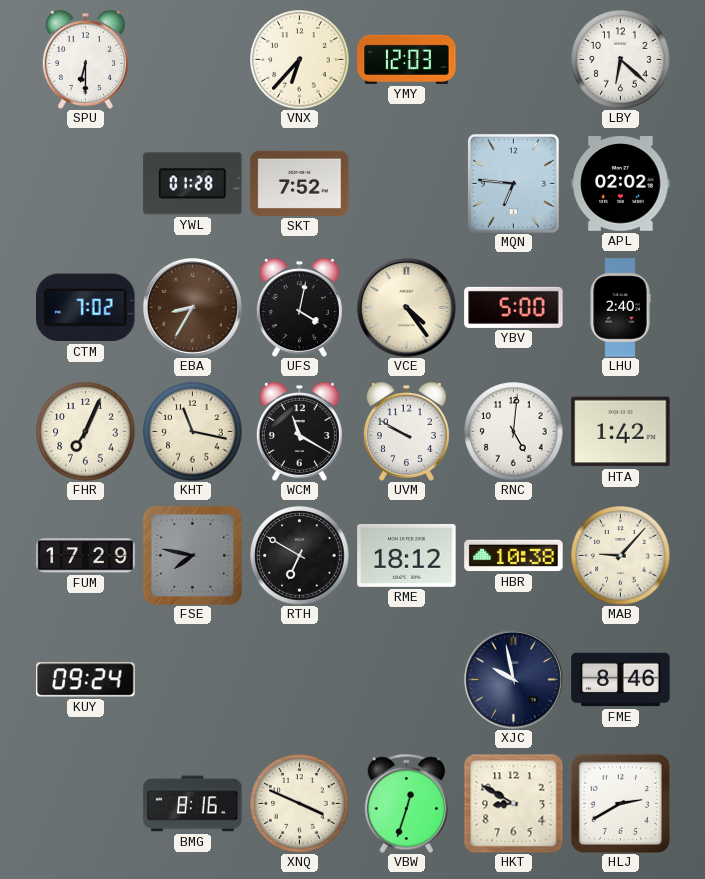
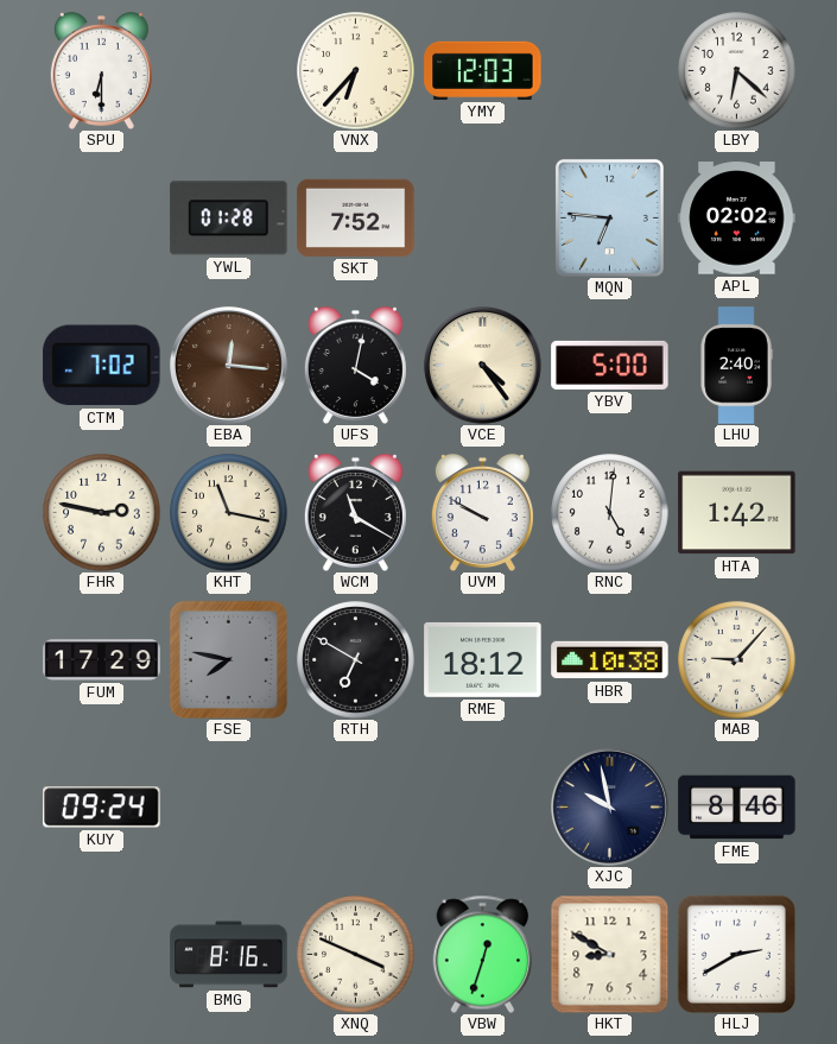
EBA: 8:35 -> 12:16
FHR: 7:04 -> 2:47
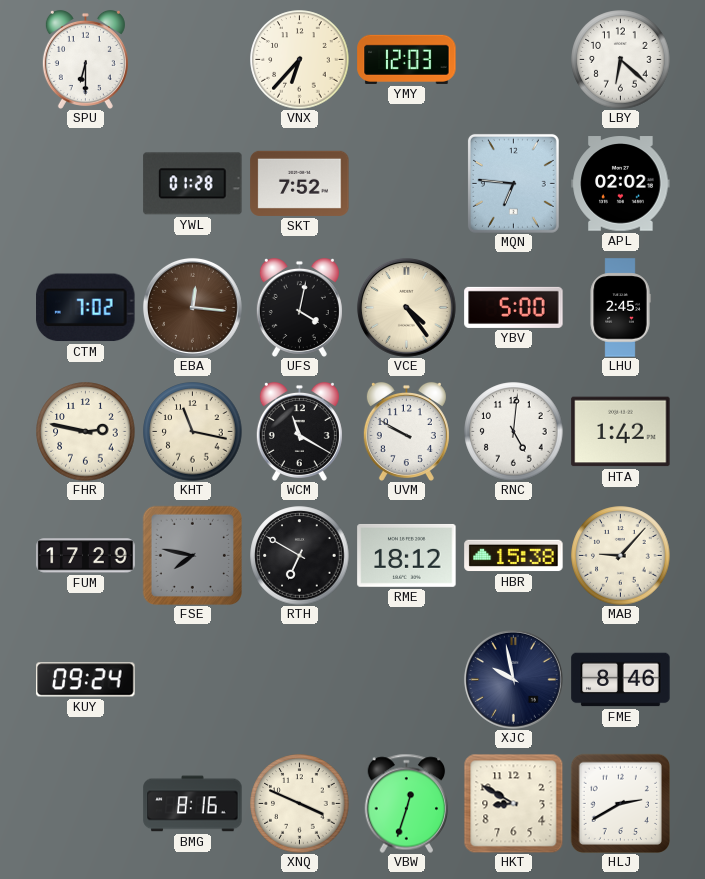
LHU: 2:40 -> 2:45
HBR: 10:38 -> 15:38
